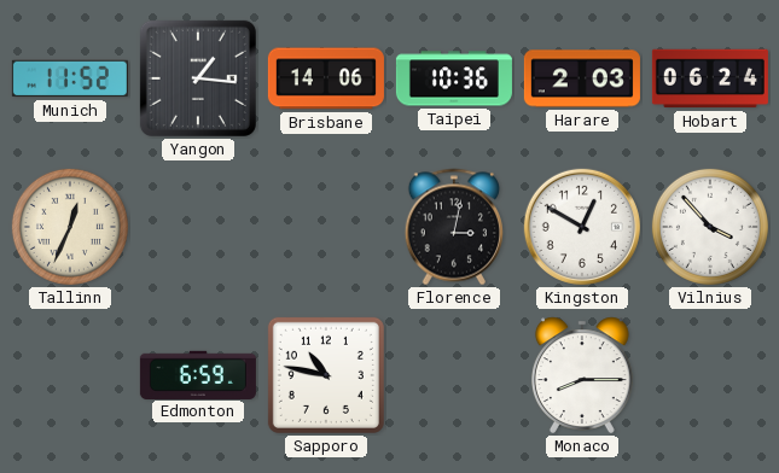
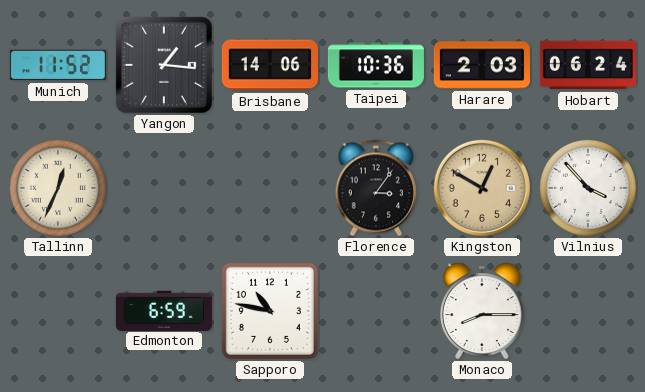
Florence: 3:02 -> 3:06
Kingston dial: white -> champagne
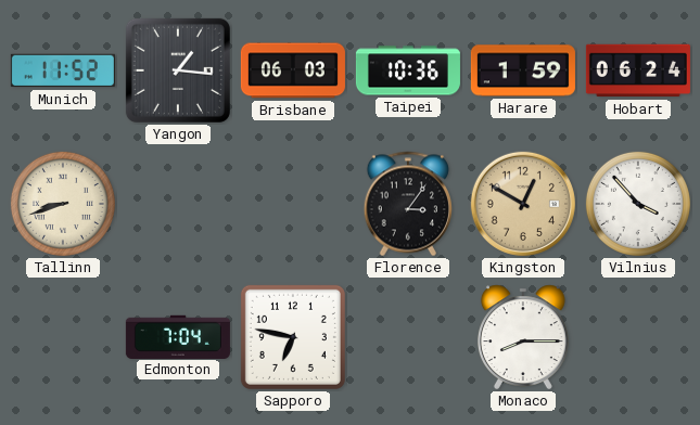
Brisbane: 14:06 -> 06:03
Harare: 2:03 -> 1:59
Tallinn: 12:34 -> 8:42
Edmonton: 6:59 -> 7:04
Sapporo: 10:47 -> 6:47
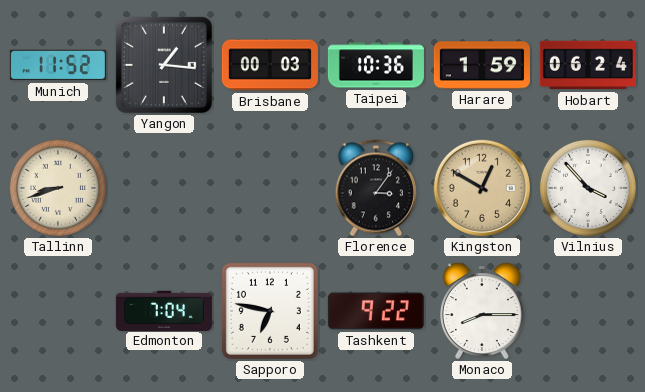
Brisbane: 06:03 -> 00:03
Tashkent: none -> 9:22
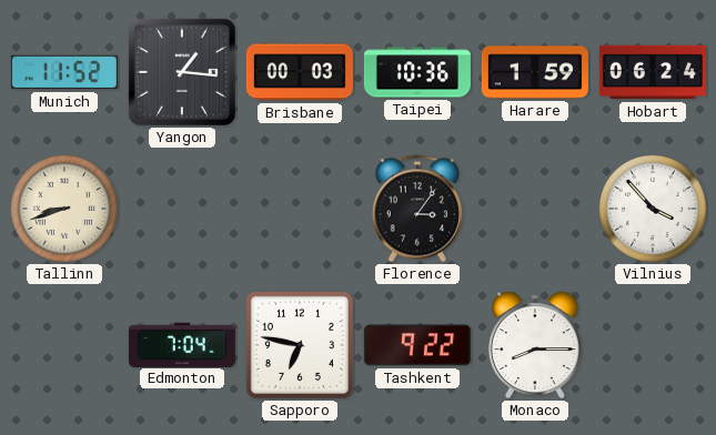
Kingston: 12:50 -> none
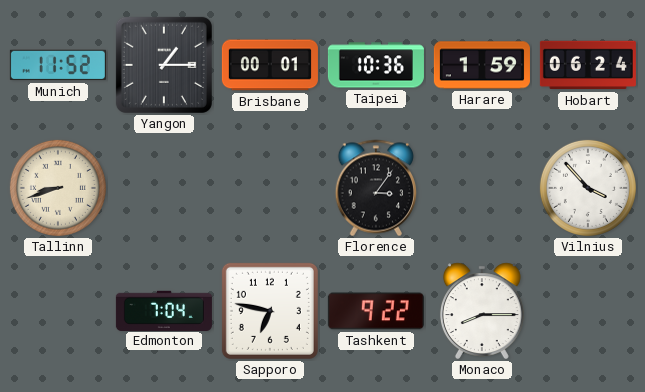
Yangon: 1:16 -> 1:15
Brisbane: 00:03 -> 00:01
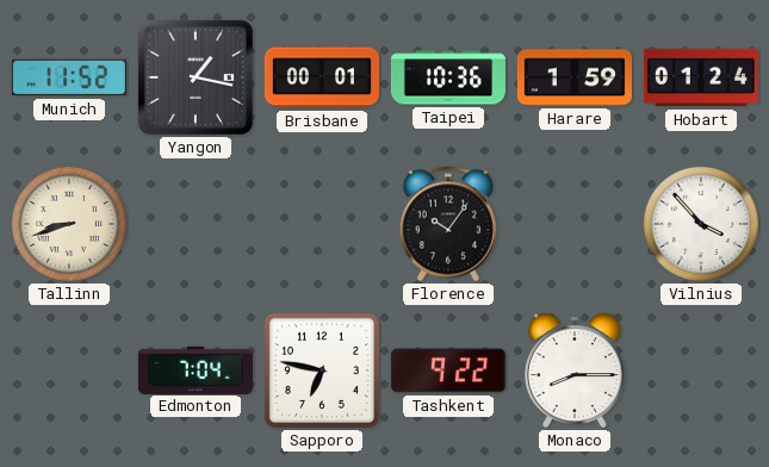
Yangon: 1:15 -> 1:17
Hobart: 06:24 -> 01:24
Florence: 3:06 -> 10:06
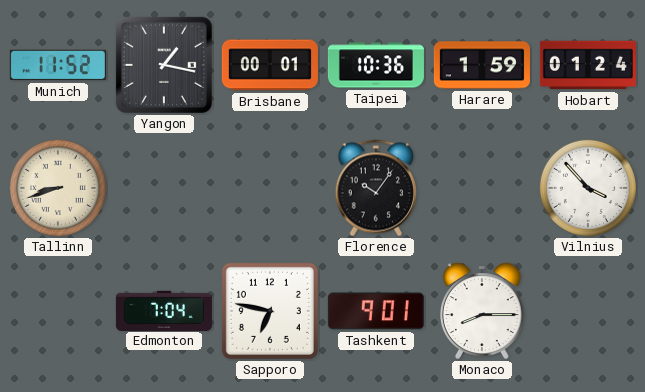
Tashkent: 9:22 -> 9:01
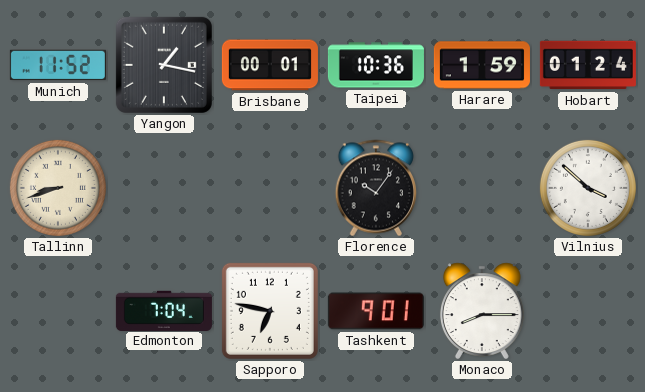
Vilnius: 3:53 -> 3:52
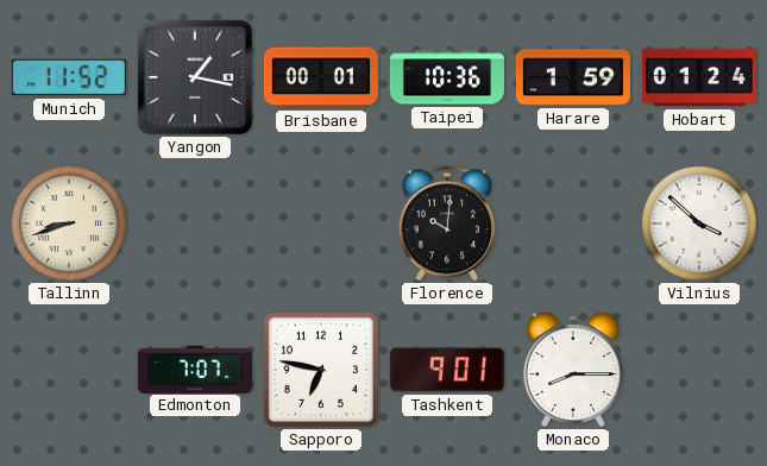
Florence: 10:06 -> 10:01
Edmonton: 7:04 -> 7:07
